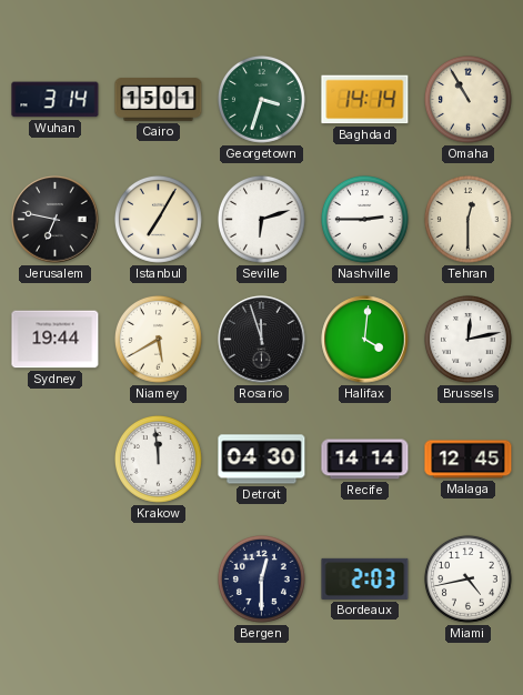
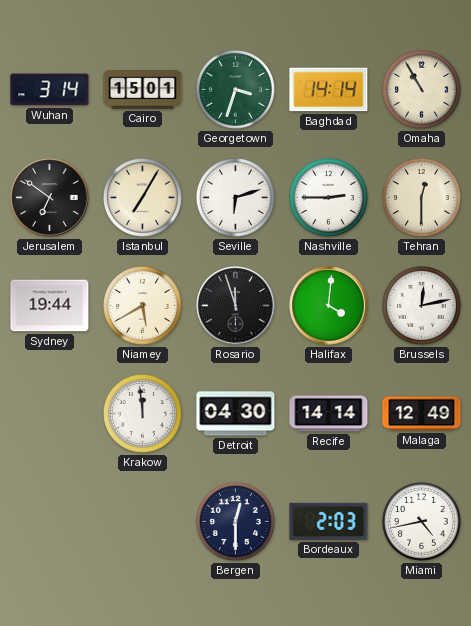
Jerusalem: 6:47 -> 6:51
Malaga: 12:45 -> 12:49
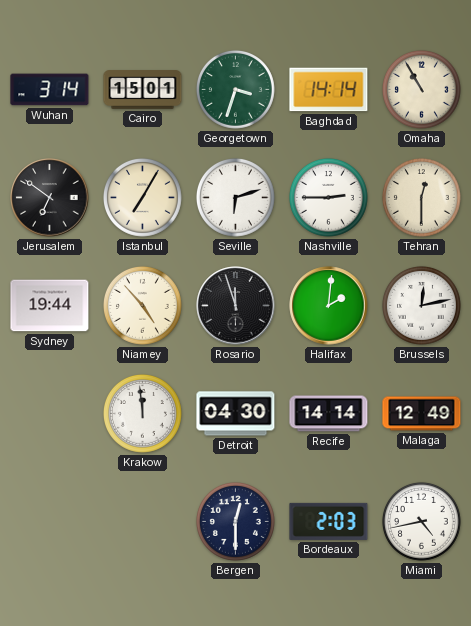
Niamey: 5:40 -> 4:53
Halifax: 4:01 -> 2:01
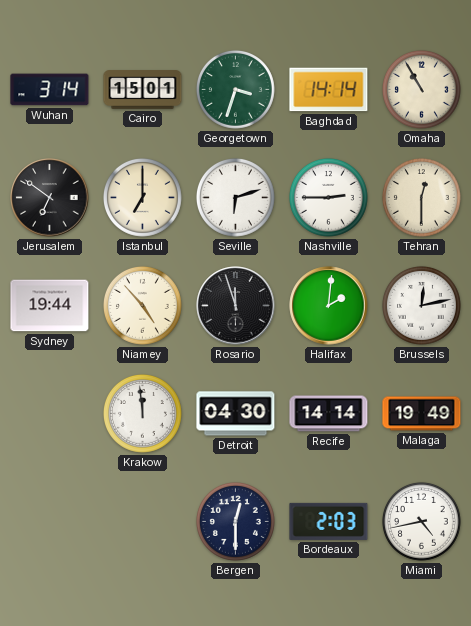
Istanbul: 7:05 -> 7:00
Malaga: 12:49 -> 19:49
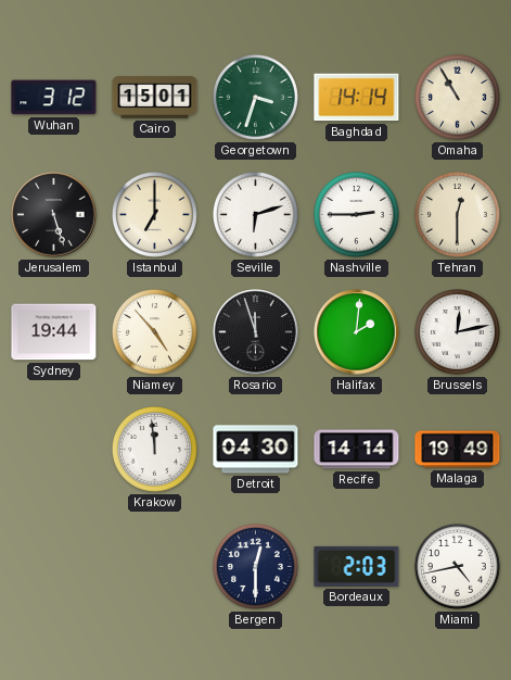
Wuhan: 3:14 -> 3:12
Jerusalem: 6:51 -> 5:27
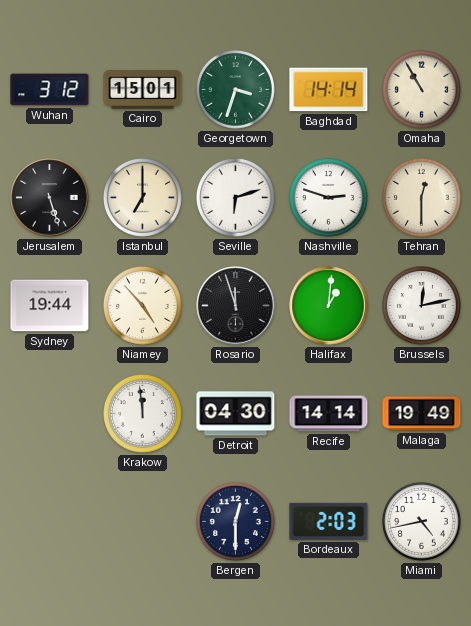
Nashville: 2:45 -> 2:48
Halifax: 2:01 -> 1:01
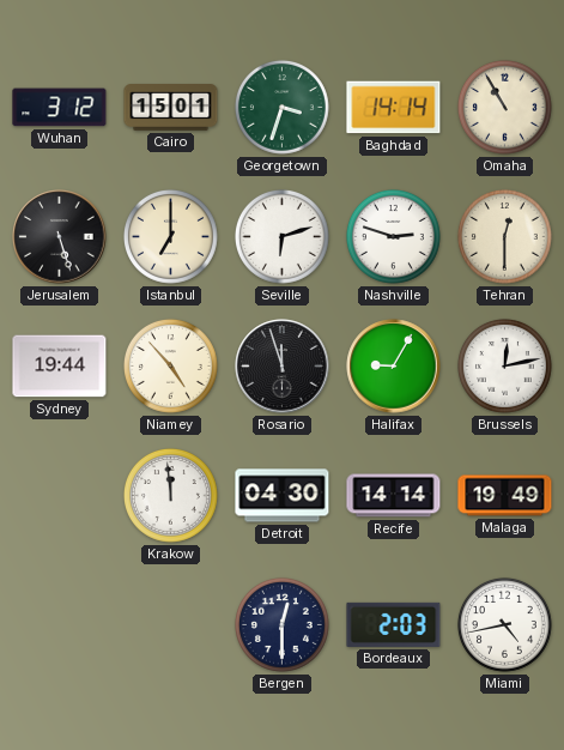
Halifax: 1:01 -> 9:05
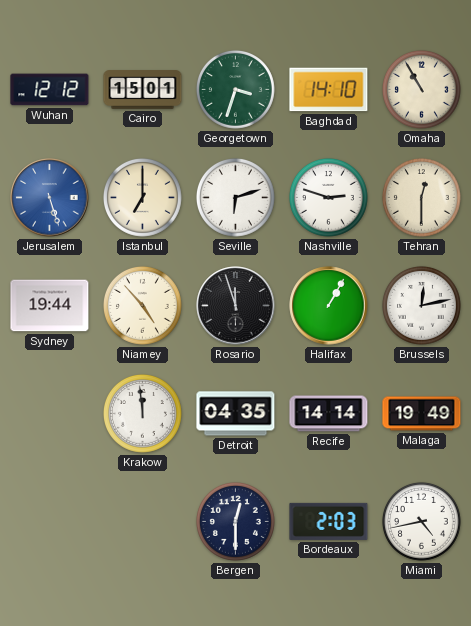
Wuhan: 3:12 -> 12:12
Baghdad: 14:14 -> 14:10
Jerusalem dial: black -> blue
Halifax: 9:05 -> 1:05
Detroit: 04:30 -> 04:35
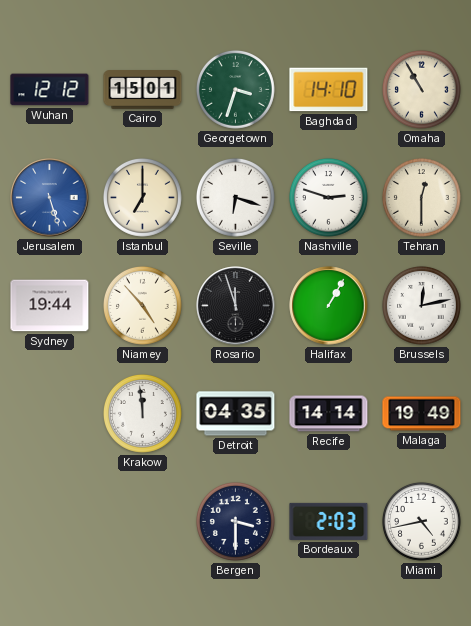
Seville: 6:12 -> 6:18
Bergen: 12:30 -> 3:30
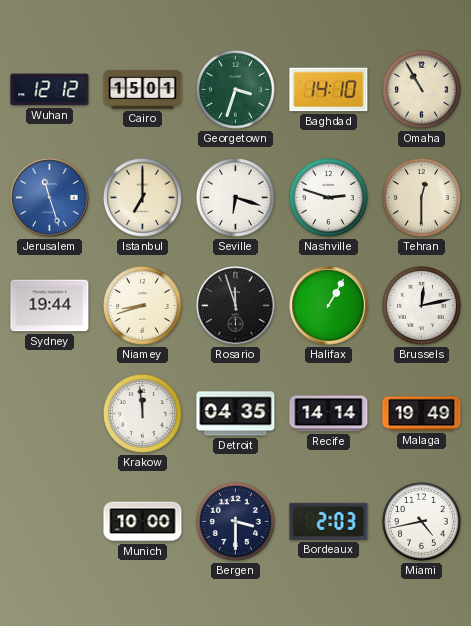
Jerusalem: 5:27 -> 11:27
Niamey: 4:53 -> 8:42
Munich: none -> 10:00
